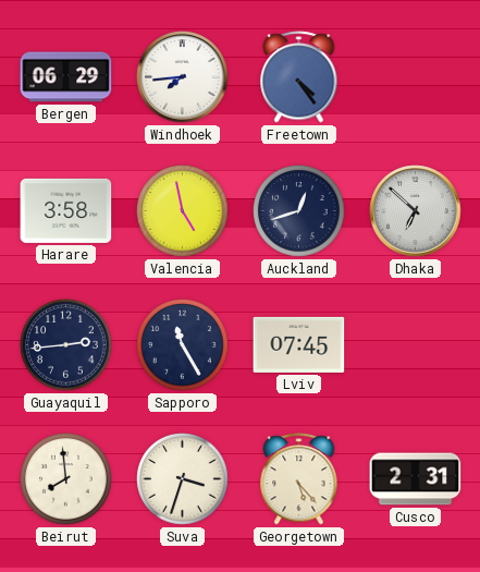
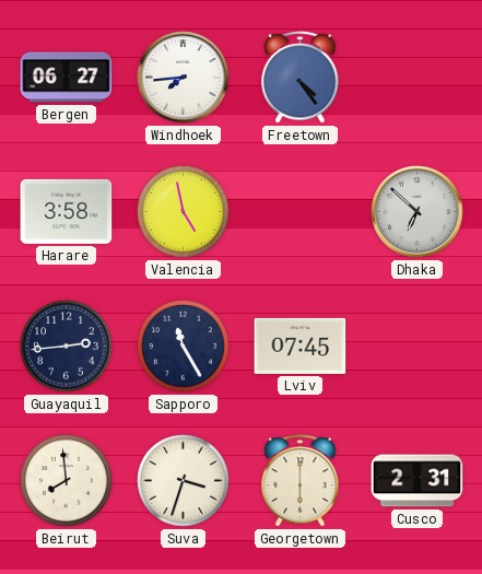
Bergen: 06:29 -> 06:27
Auckland: 12:42 -> none
Georgetown: 5:23 -> 6:00
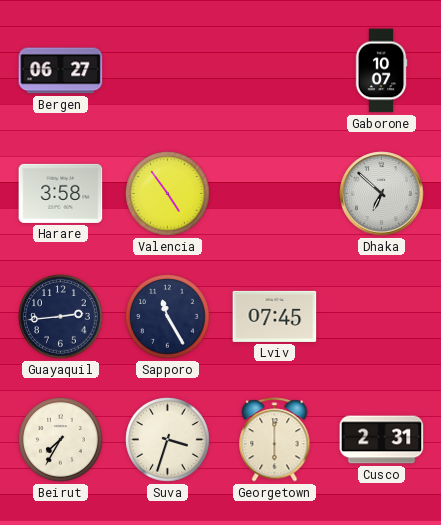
Windhoek: 7:44 -> none
Freetown: 4:24 -> none
Gaborone: none -> 10:07
Valencia: 4:58 -> 4:54
Beirut: 7:59 -> 7:35
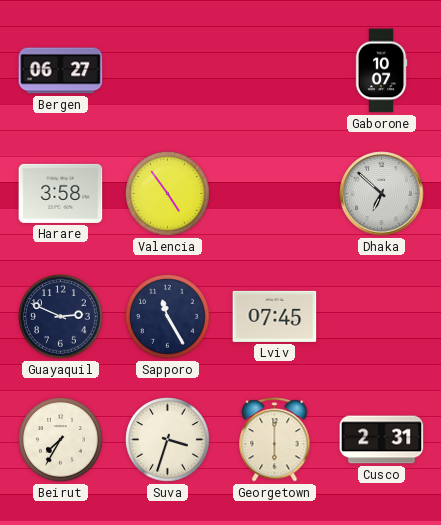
Guayaquil: 2:44 -> 2:49
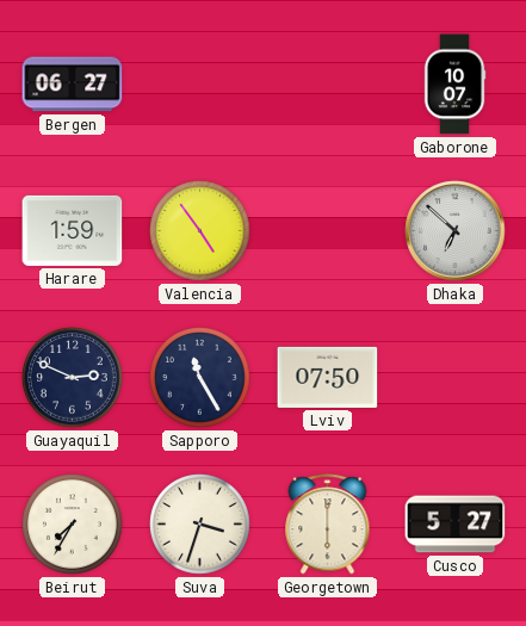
Harare: 3:58 -> 1:59
Lviv: 07:45 -> 07:50
Cusco: 2:31 -> 5:27
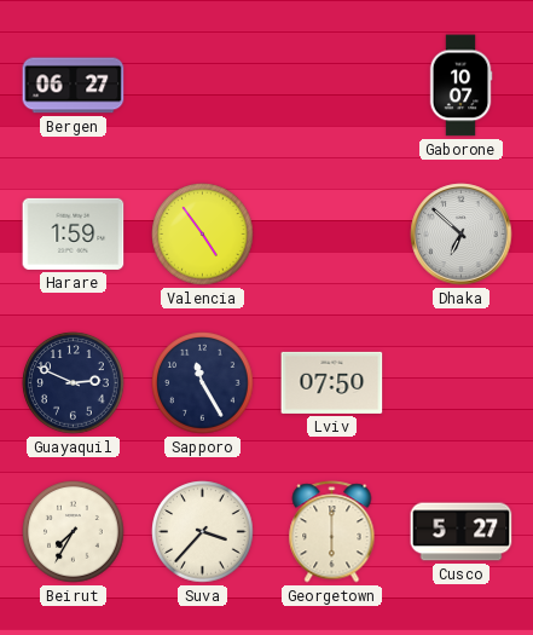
Suva: 3:33 -> 3:37
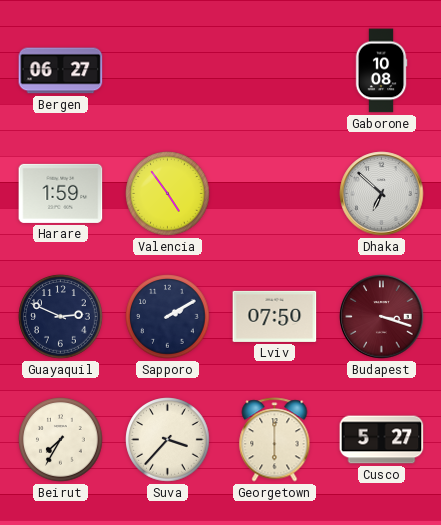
Gaborone: 10:07 -> 10:08
Sapporo: 11:25 -> 2:10
Budapest: none -> 3:18
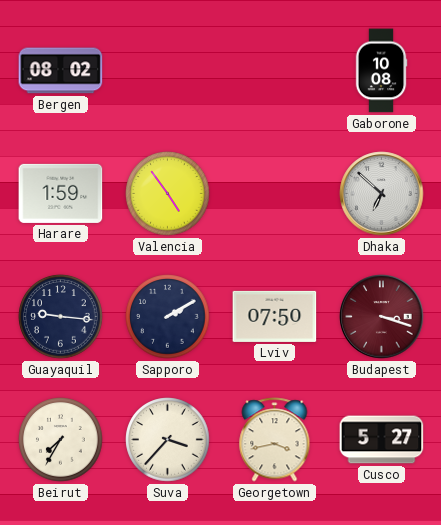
Bergen: 06:27 -> 08:02
Guayaquil: 2:49 -> 9:16
Georgetown: 6:00 -> 3:43
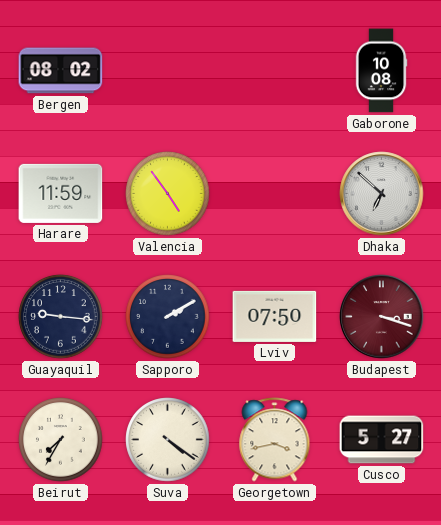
Harare: 1:59 -> 11:59
Suva: 3:37 -> 4:21
